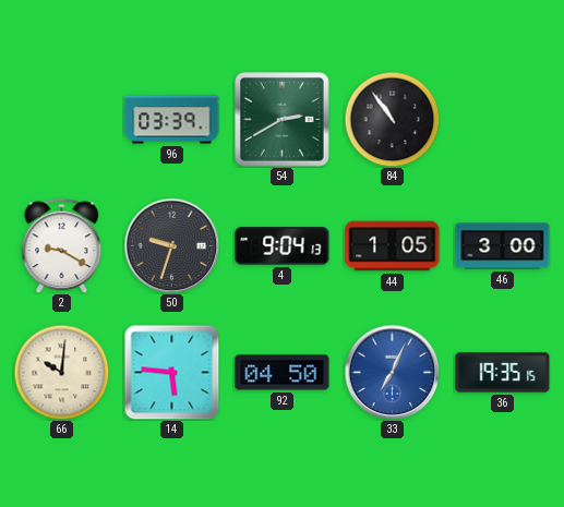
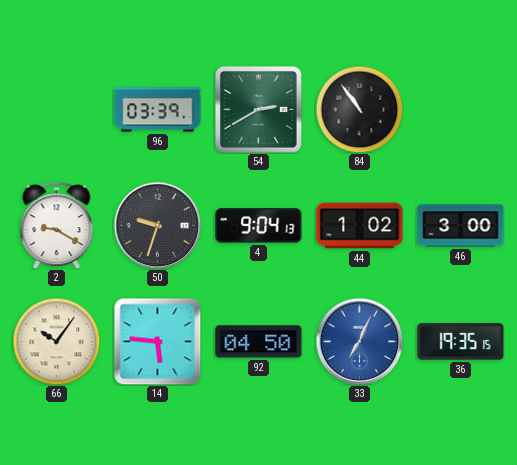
44: 1:05 -> 1:02
66: 10:01 -> 10:06
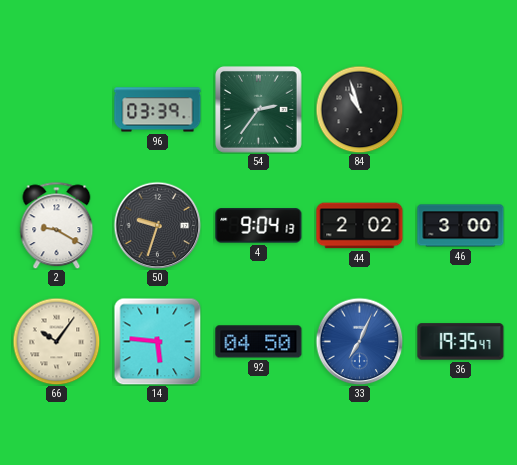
54: 2:40 -> 2:36
84: 10:54 -> 10:57
44: 1:02 -> 2:02
36: 19:35:15 -> 19:35:47
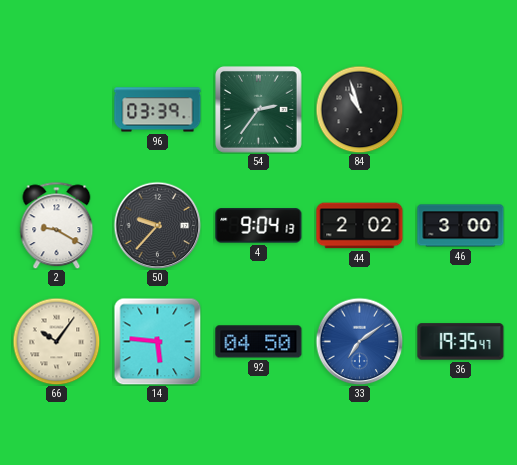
50: 9:33 -> 9:37
33: 7:04 -> 7:09
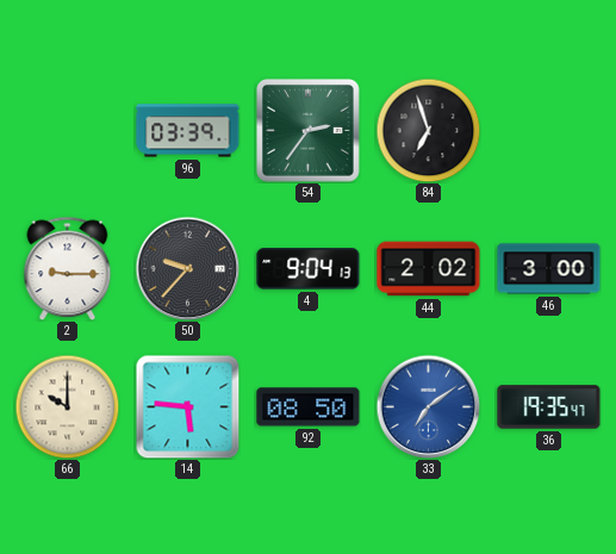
84: 10:57 -> 6:57
2: 9:20 -> 9:15
66: 10:06 -> 10:00
92: 04:50 -> 08:50
